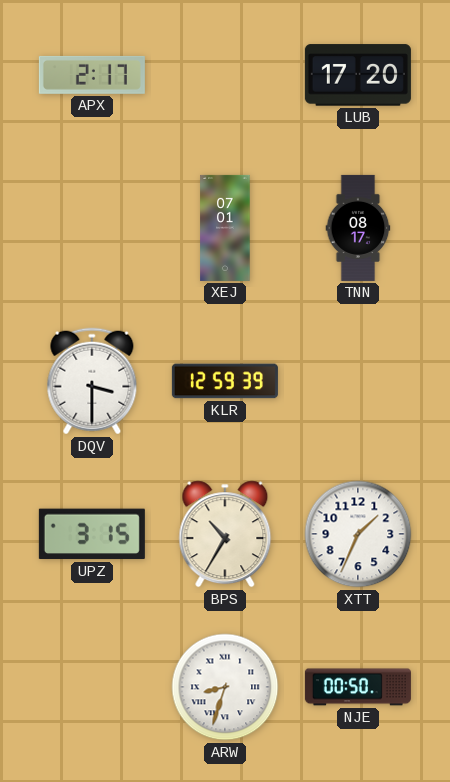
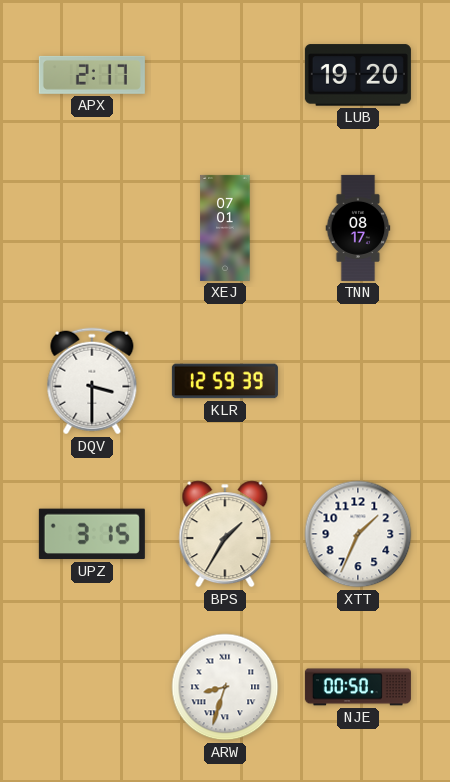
LUB: 17:20 -> 19:20
BPS: 10:35 -> 1:35
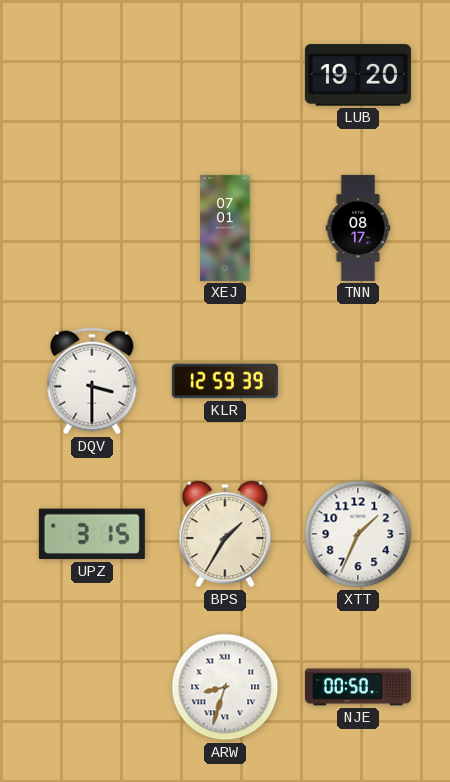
APX: 2:17 -> none
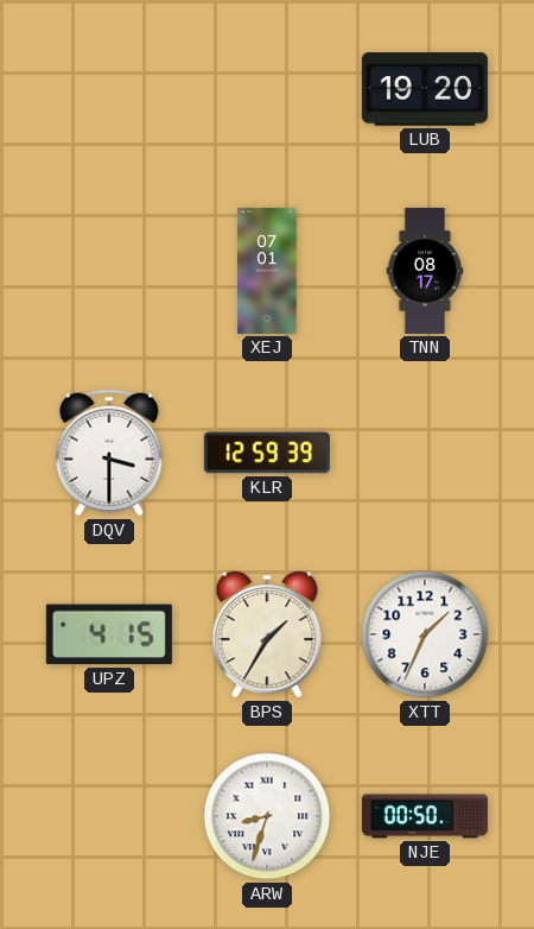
UPZ: 3:15 -> 4:15
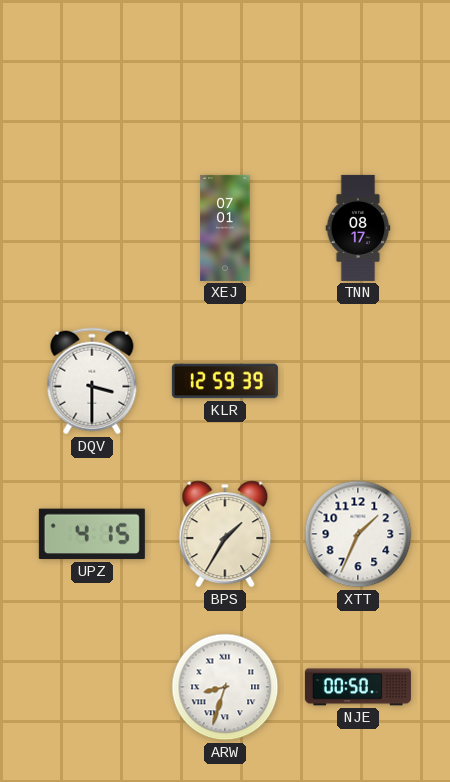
LUB: 19:20 -> none
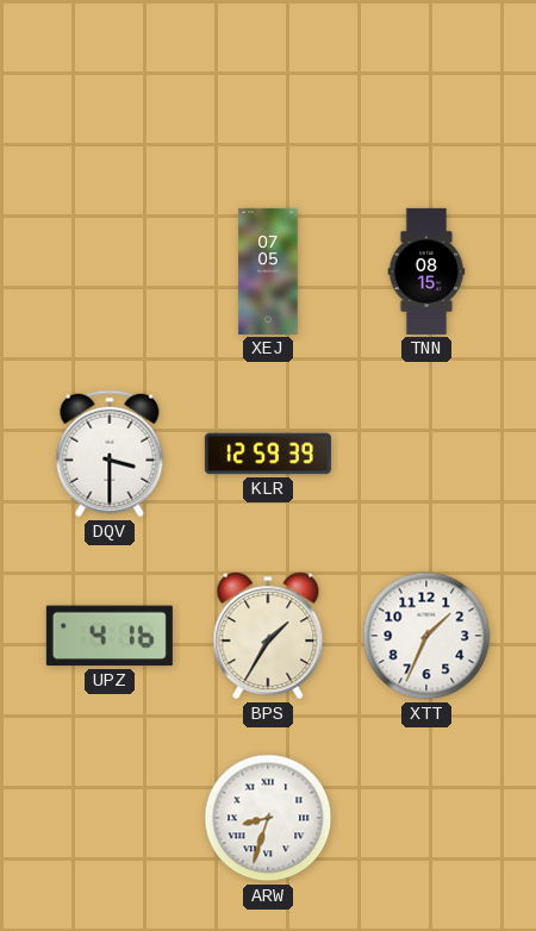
XEJ: 07:01 -> 07:05
TNN: 08:17 -> 08:15
UPZ: 4:15 -> 4:16
NJE: 00:50 -> none
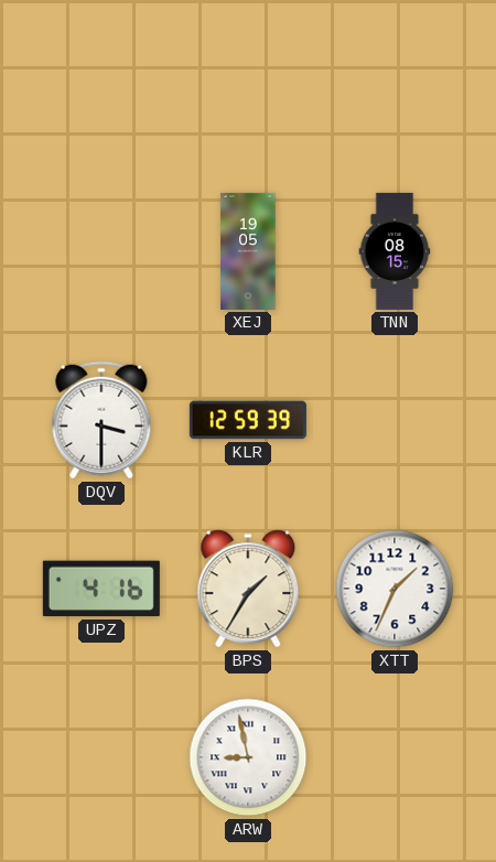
XEJ: 07:05 -> 19:05
ARW: 8:33 -> 8:58
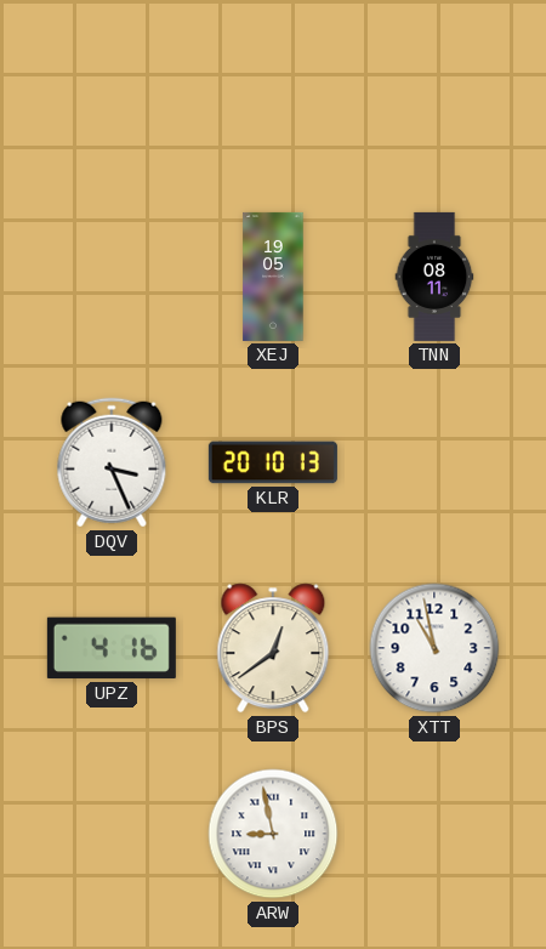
TNN: 08:15 -> 08:11
DQV: 3:30 -> 3:26
KLR: 12:59 -> 20:10
BPS: 1:35 -> 12:39
XTT: 1:34 -> 10:58
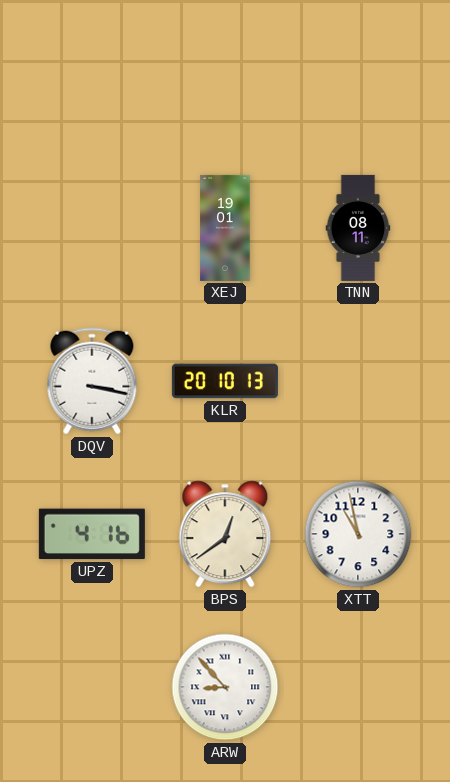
XEJ: 19:05 -> 19:01
DQV: 3:26 -> 3:17
ARW: 8:58 -> 8:53
